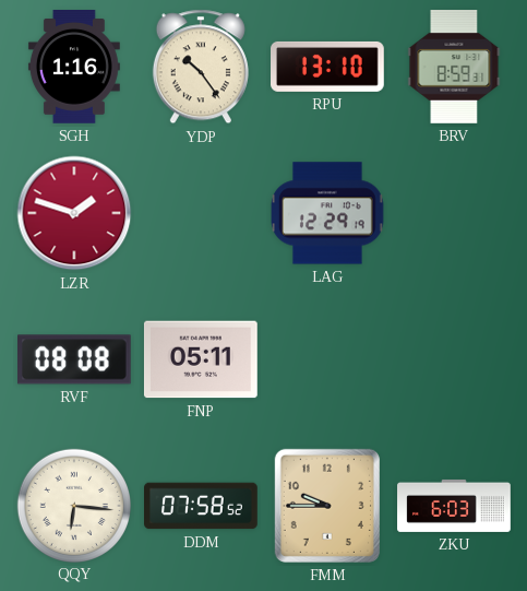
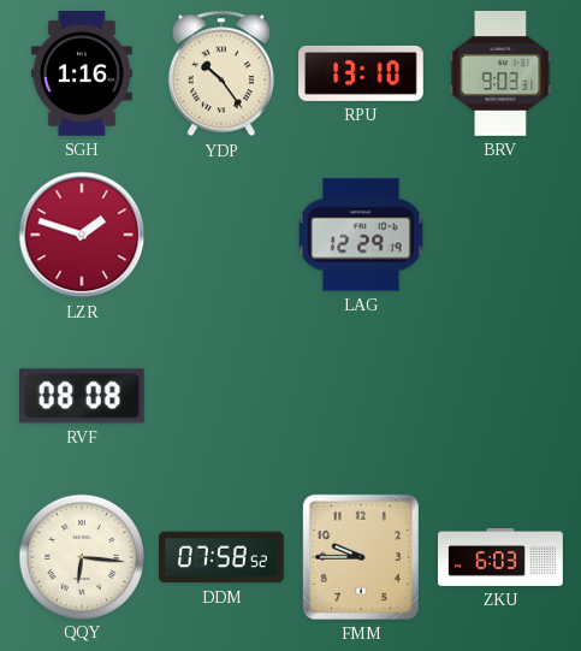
BRV: 8:59 -> 9:03
FNP: 05:11 -> none
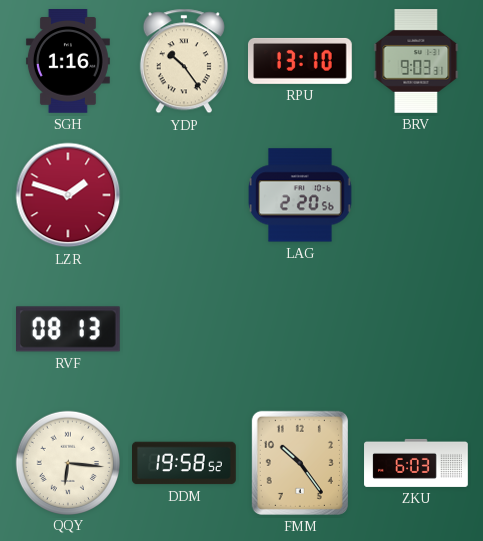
LAG: 12:29 -> 2:20
RVF: 08:08 -> 08:13
DDM: 07:58 -> 19:58
FMM: 9:45 -> 10:24
